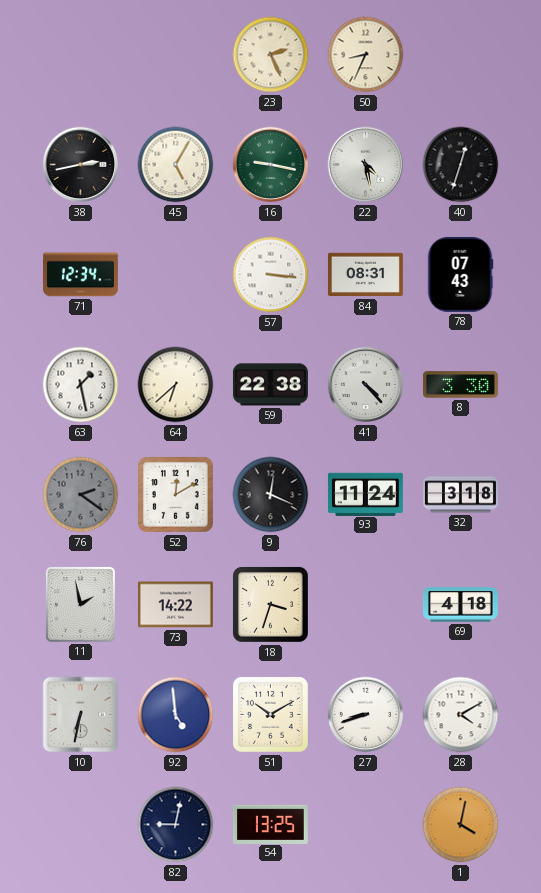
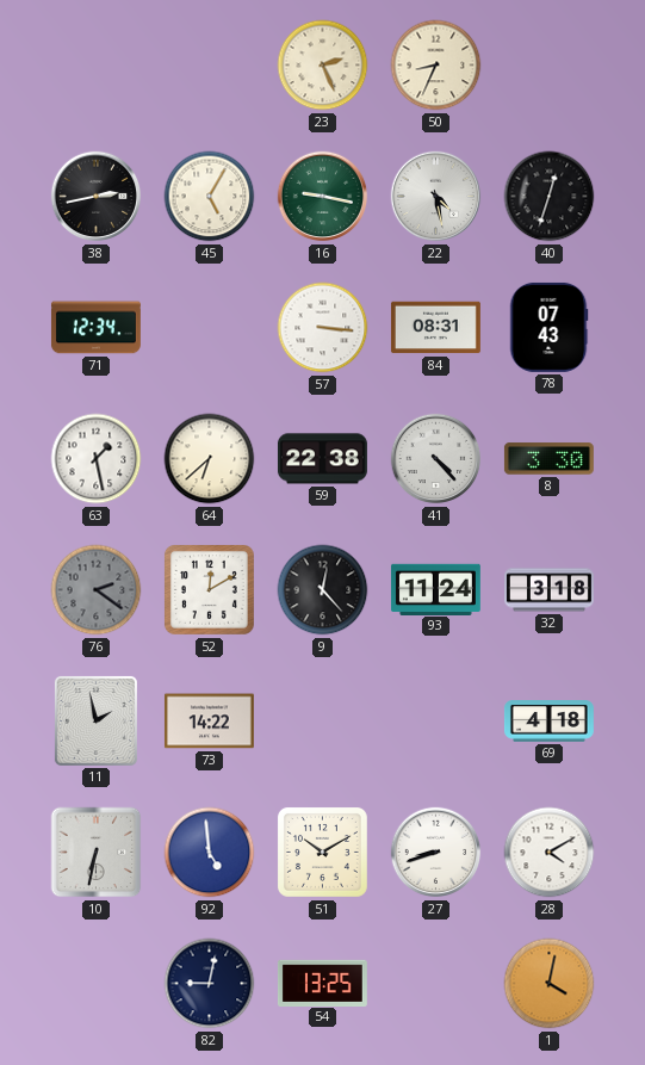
9: 12:19 -> 12:23
18: 3:33 -> none
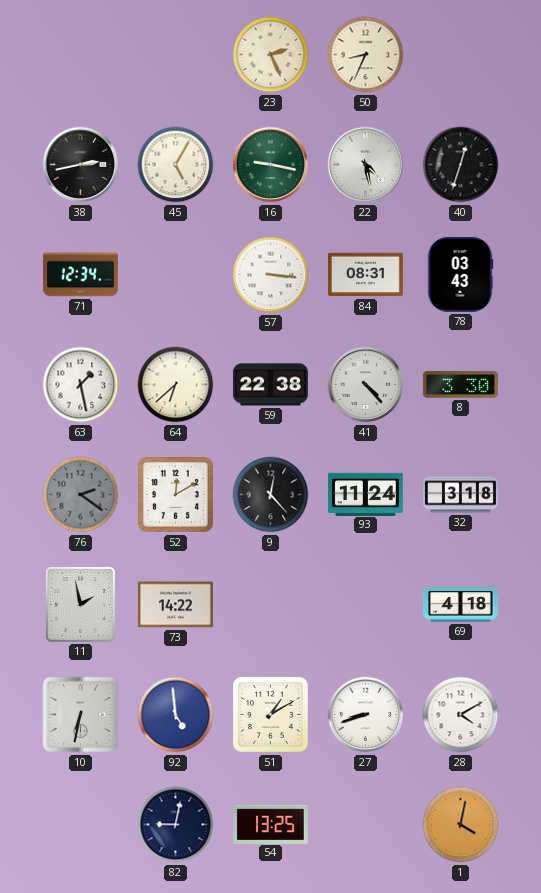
78: 07:43 -> 03:43
51: 10:10 -> 1:10
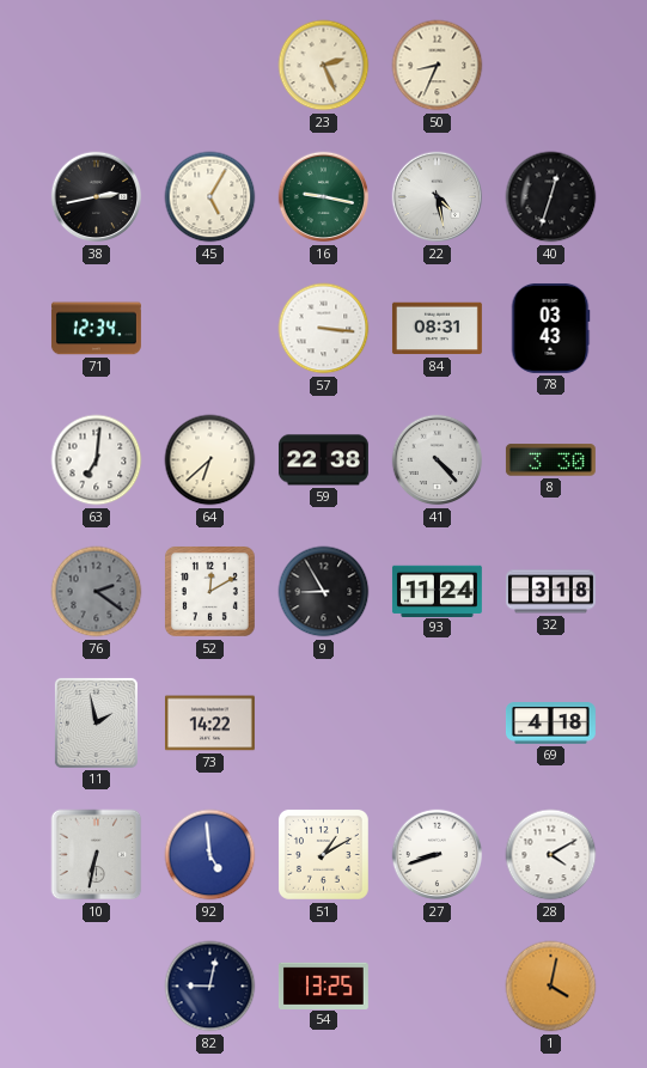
63: 1:28 -> 7:01
9: 12:23 -> 8:55
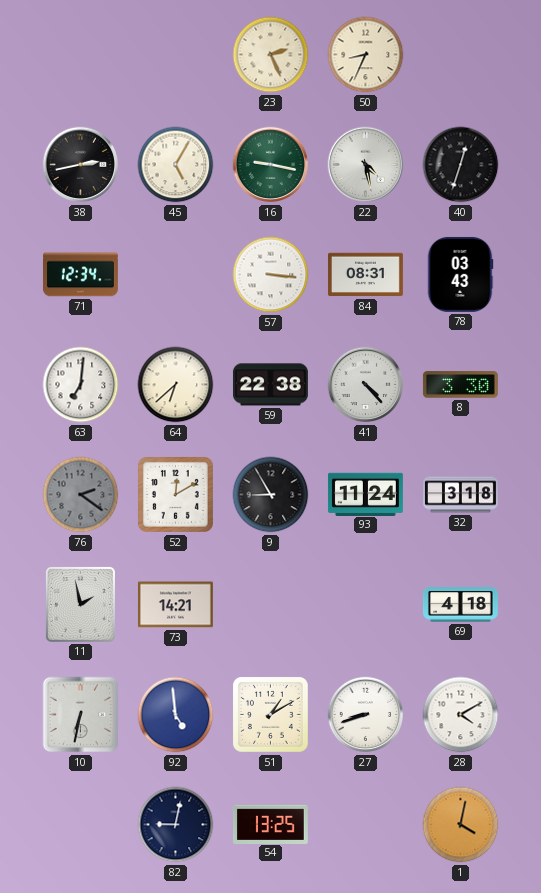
73: 14:22 -> 14:21
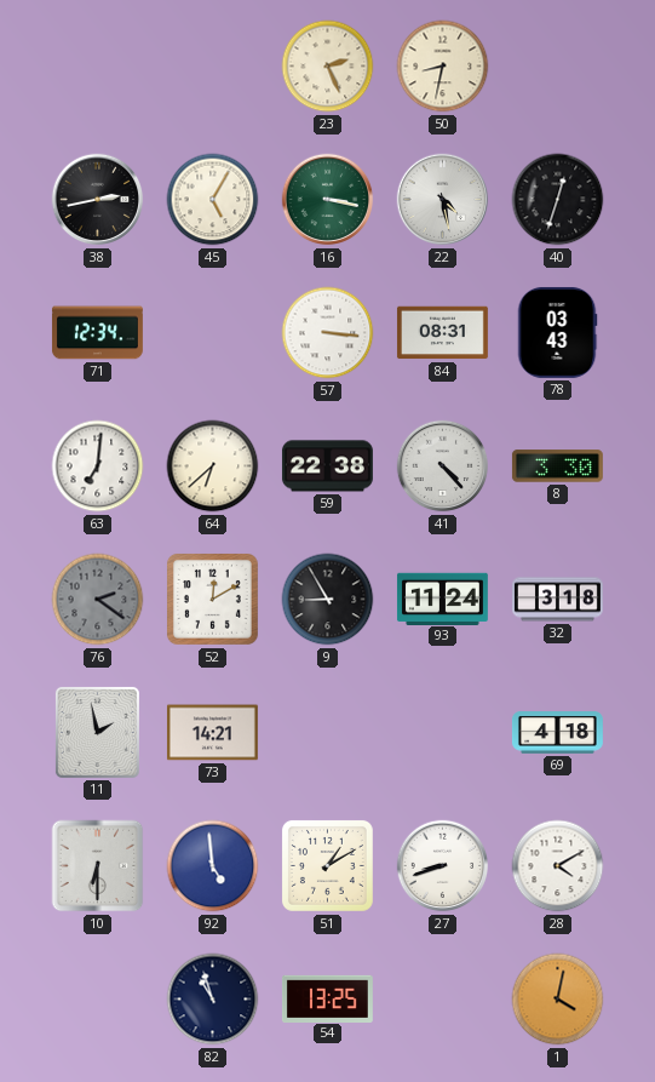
50: 8:34 -> 8:32
16: 9:17 -> 3:17
10: 6:32 -> 6:30
82: 9:02 -> 10:57
